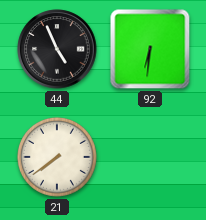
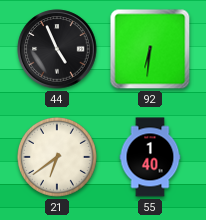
21: 7:39 -> 6:39
55: none -> 1:40
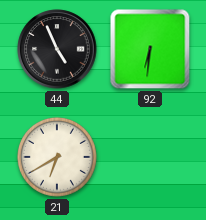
21: 6:39 -> 6:40
55: 1:40 -> none
